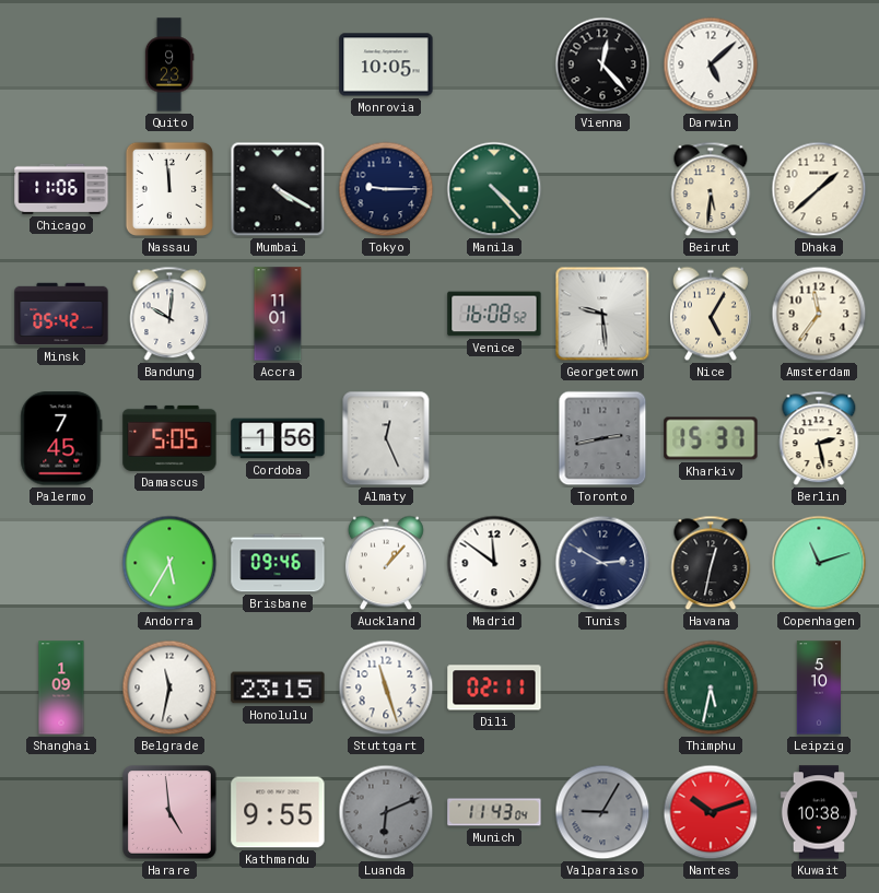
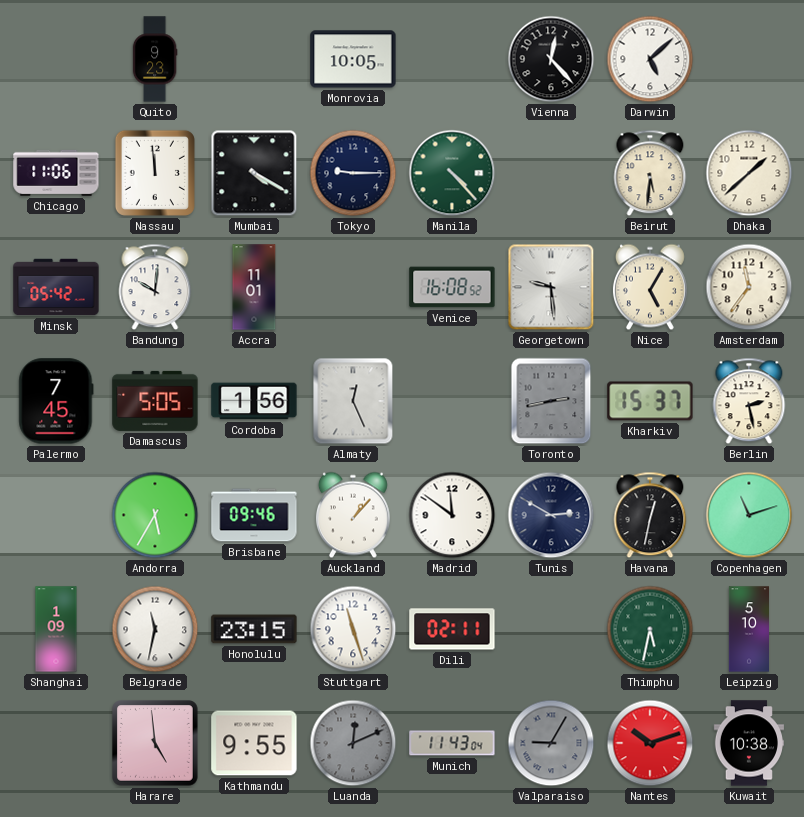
Luanda: 6:11 -> 12:11
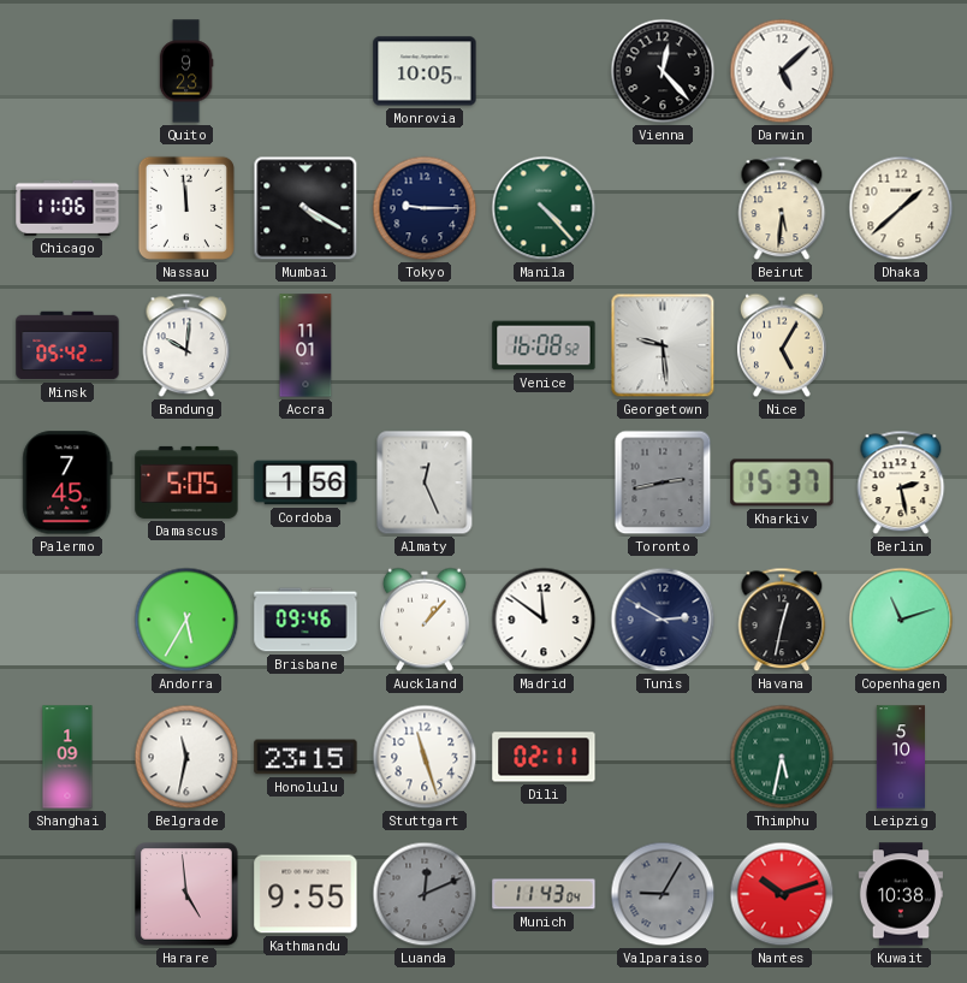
Amsterdam: 11:36 -> none
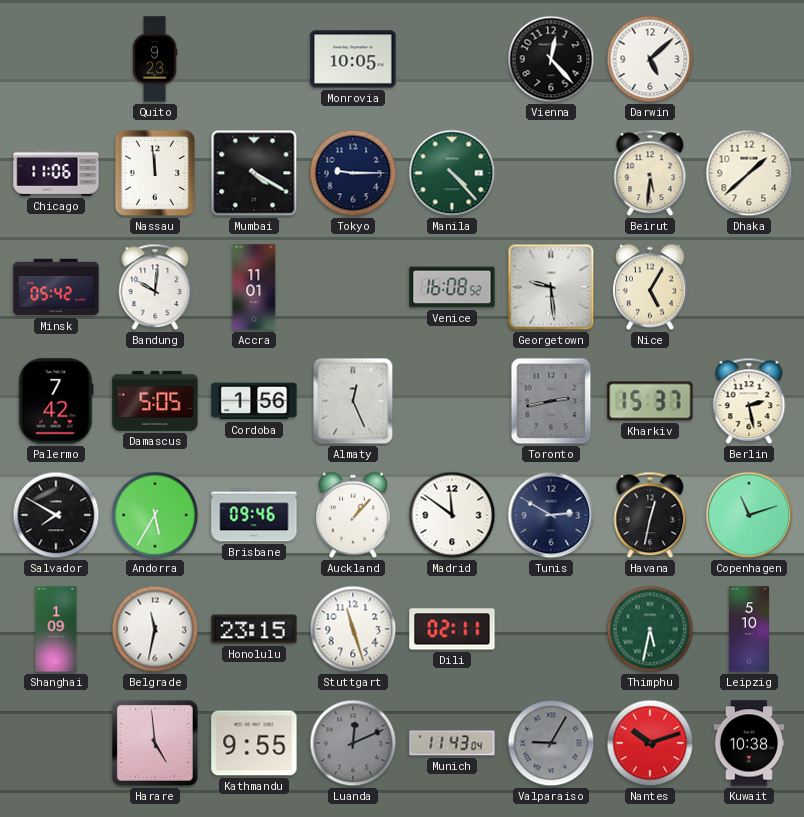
Palermo: 7:45 -> 7:42
Salvador: none -> 7:50
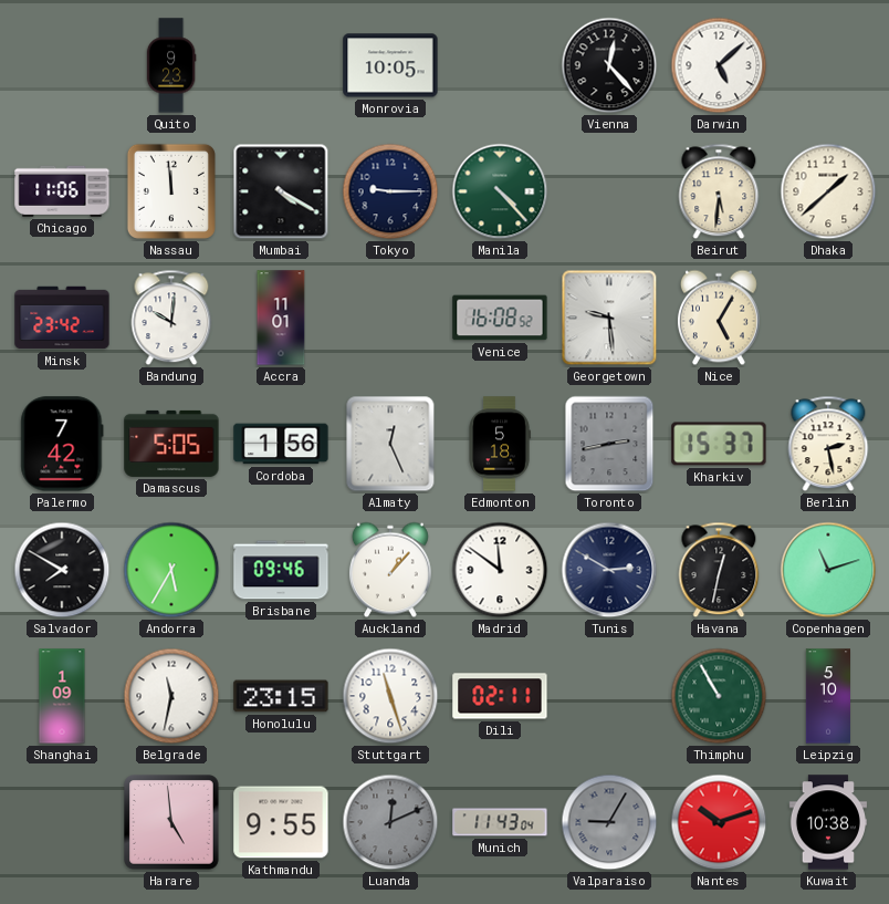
Minsk: 05:42 -> 23:42
Edmonton: none -> 5:18
Thimphu: 5:32 -> 10:55
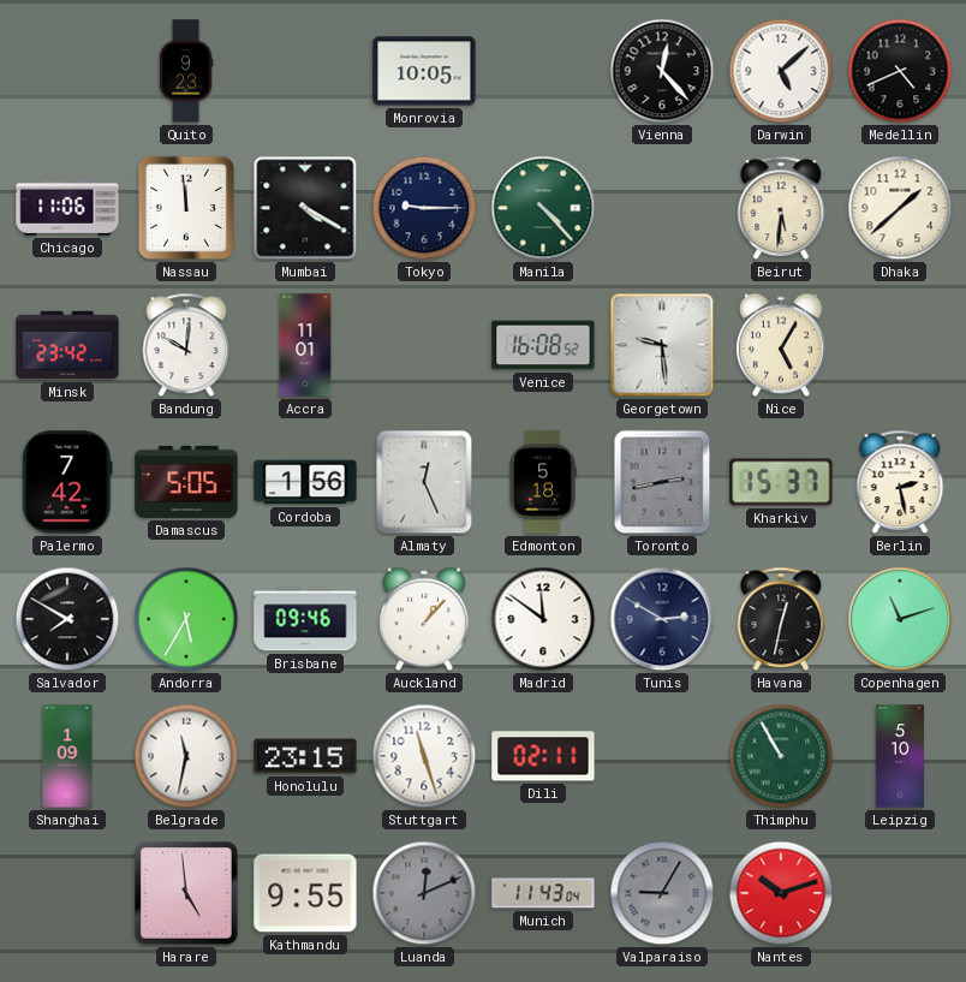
Medellin: none -> 4:41
Kuwait: 10:38 -> none
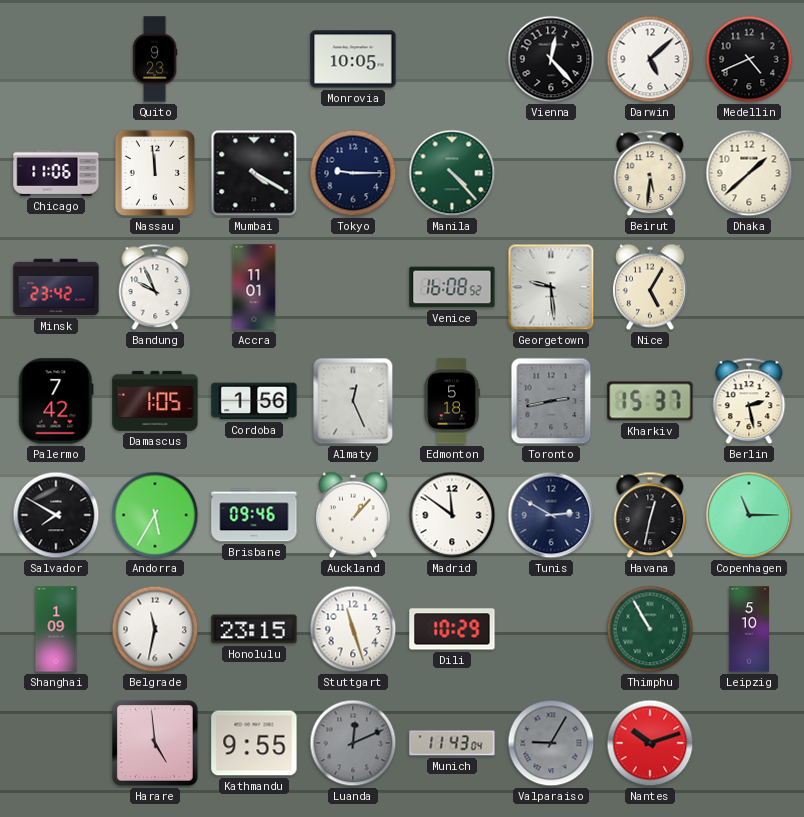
Bandung: 10:01 -> 9:56
Damascus: 5:05 -> 1:05
Copenhagen: 11:12 -> 11:15
Dili: 02:11 -> 10:29
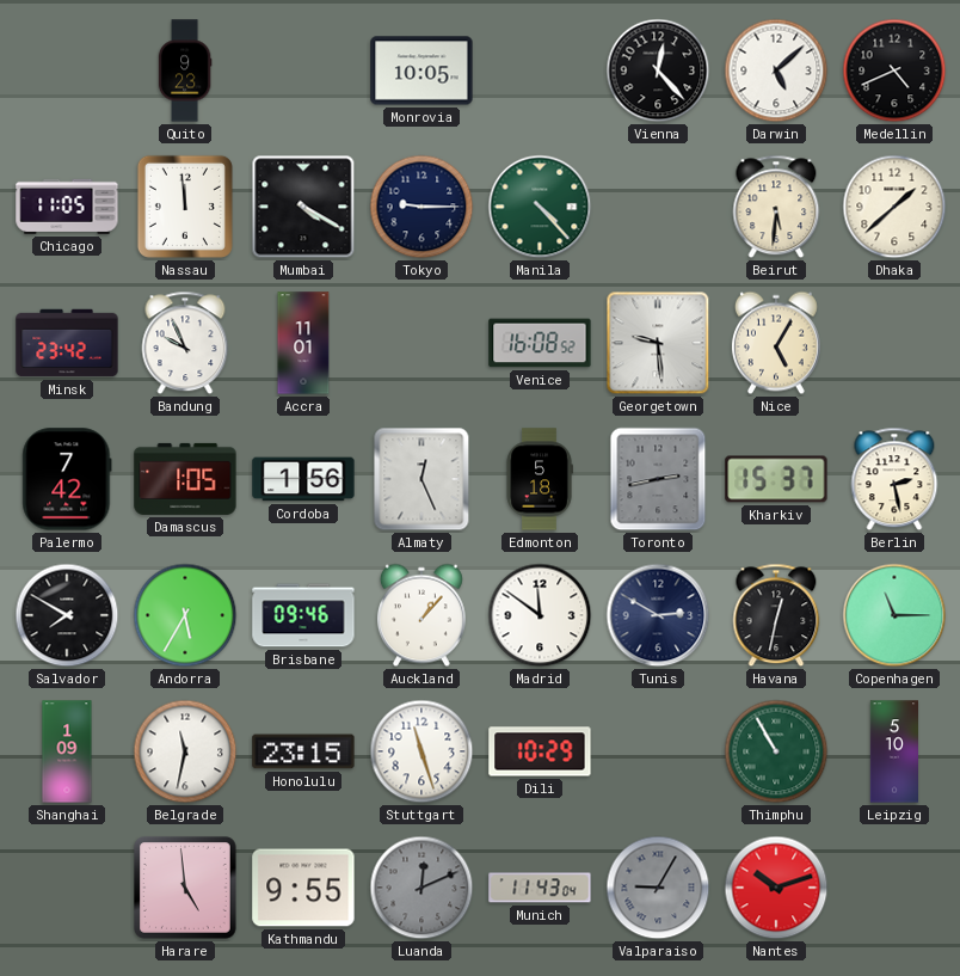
Chicago: 11:06 -> 11:05
